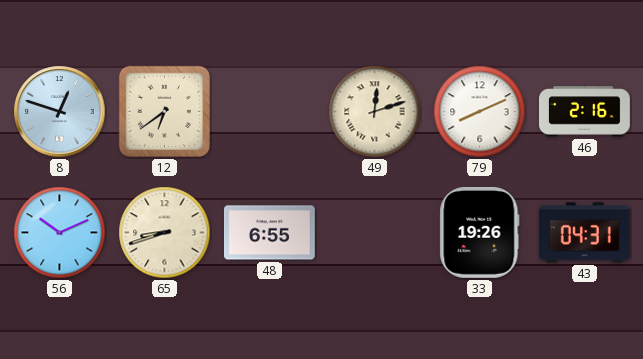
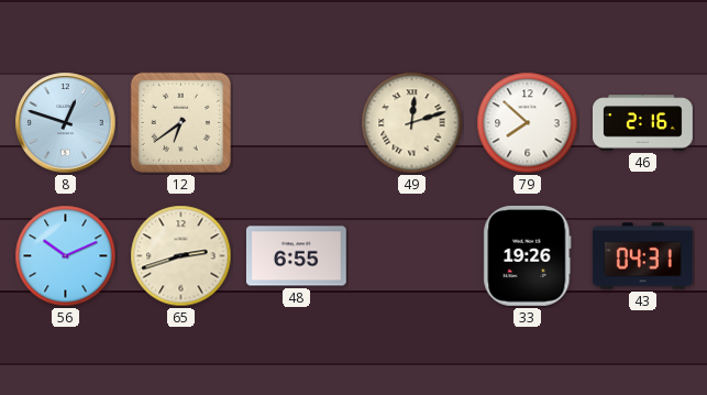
79: 8:11 -> 7:52
65: 8:42 -> 2:42
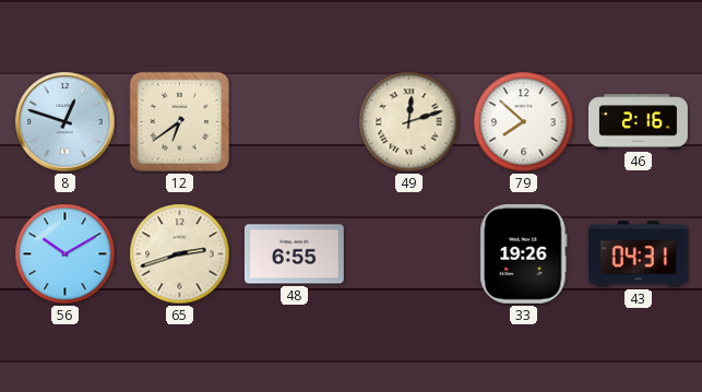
56: 10:11 -> 10:10
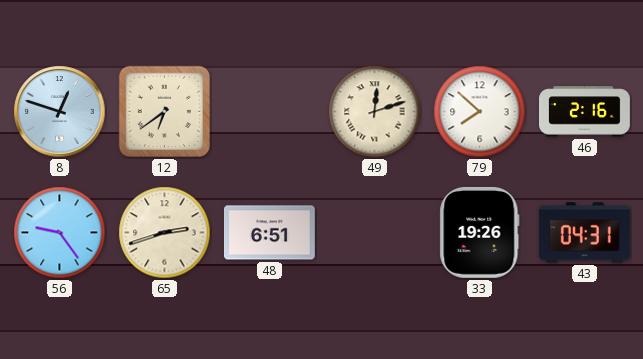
56: 10:10 -> 9:24
48: 6:55 -> 6:51
